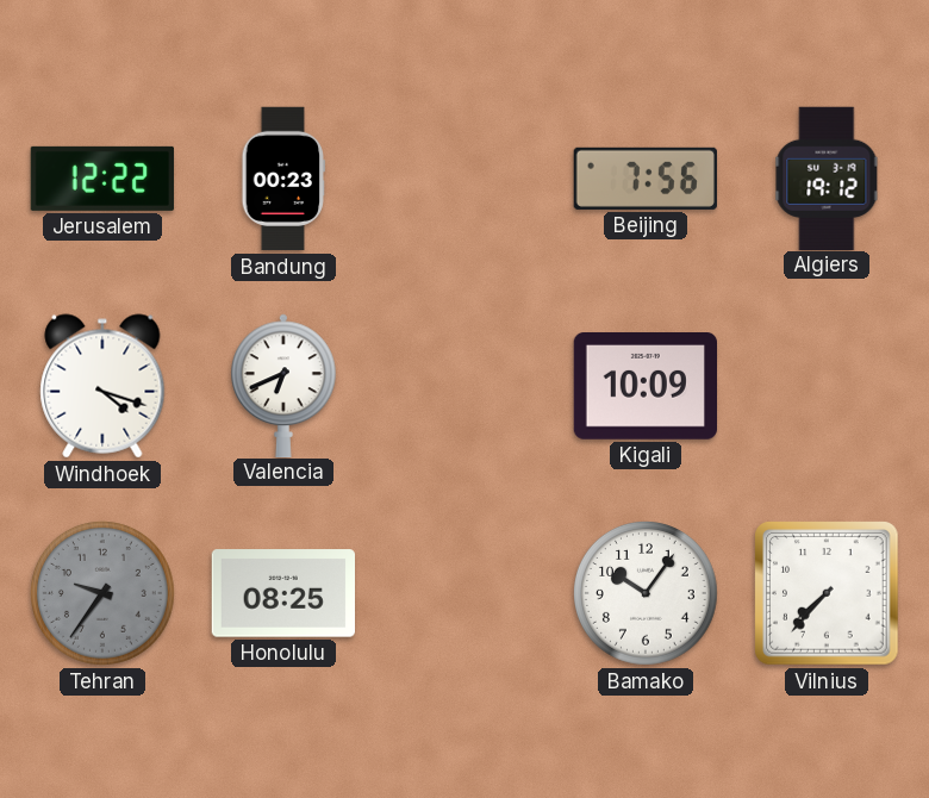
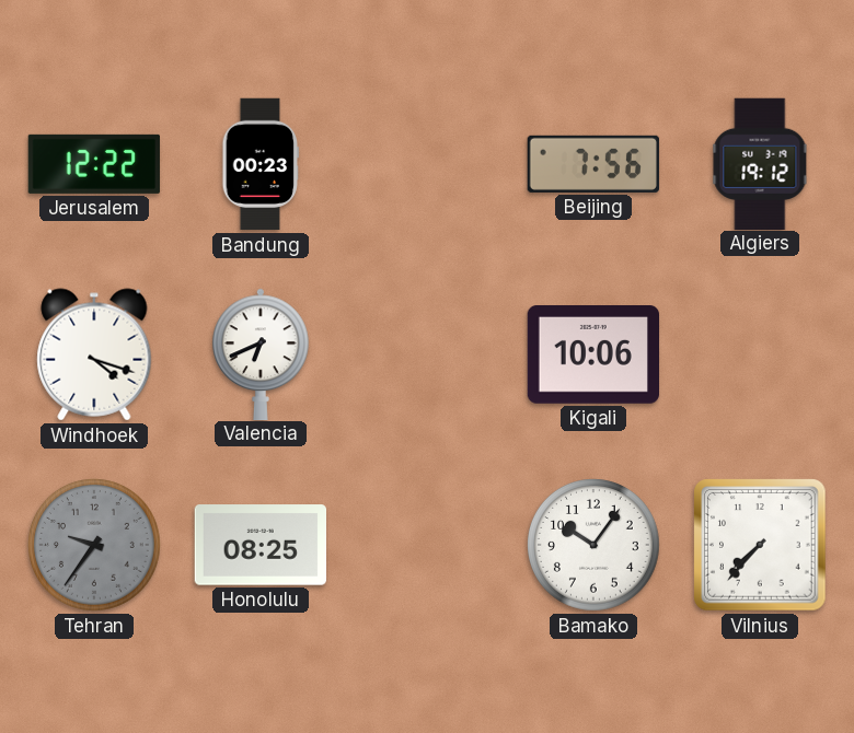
Kigali: 10:09 -> 10:06
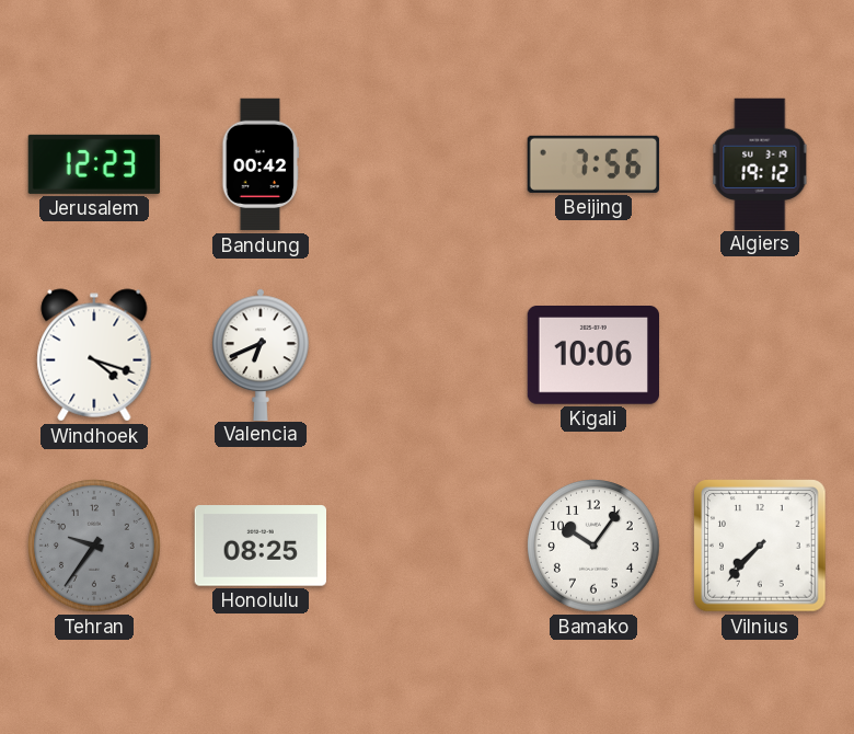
Jerusalem: 12:22 -> 12:23
Bandung: 00:23 -> 00:42
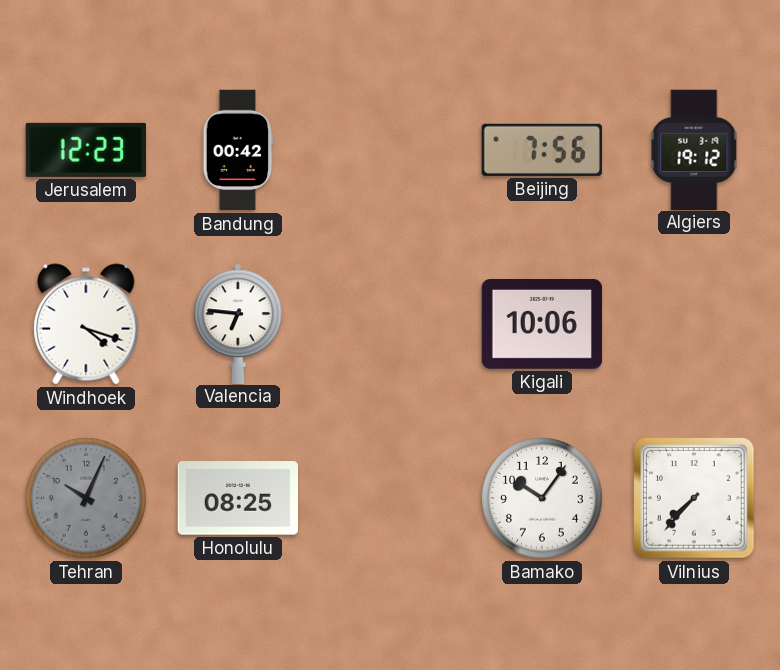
Valencia: 6:41 -> 6:46
Tehran: 9:36 -> 10:04
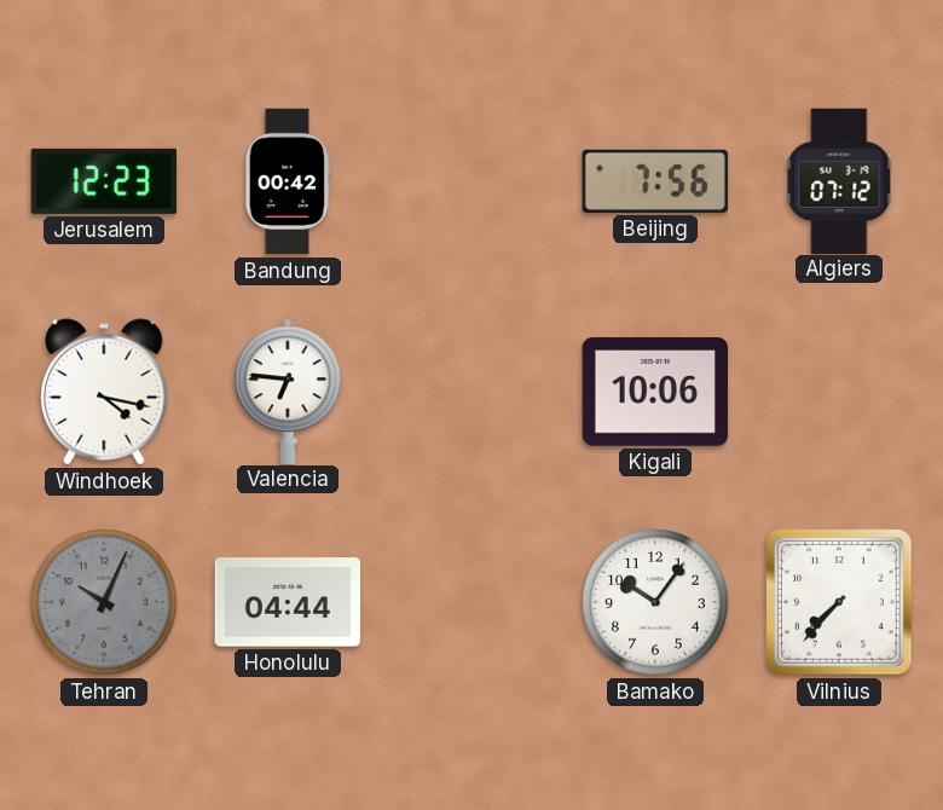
Algiers: 19:12 -> 07:12
Windhoek: 4:18 -> 4:17
Honolulu: 08:25 -> 04:44
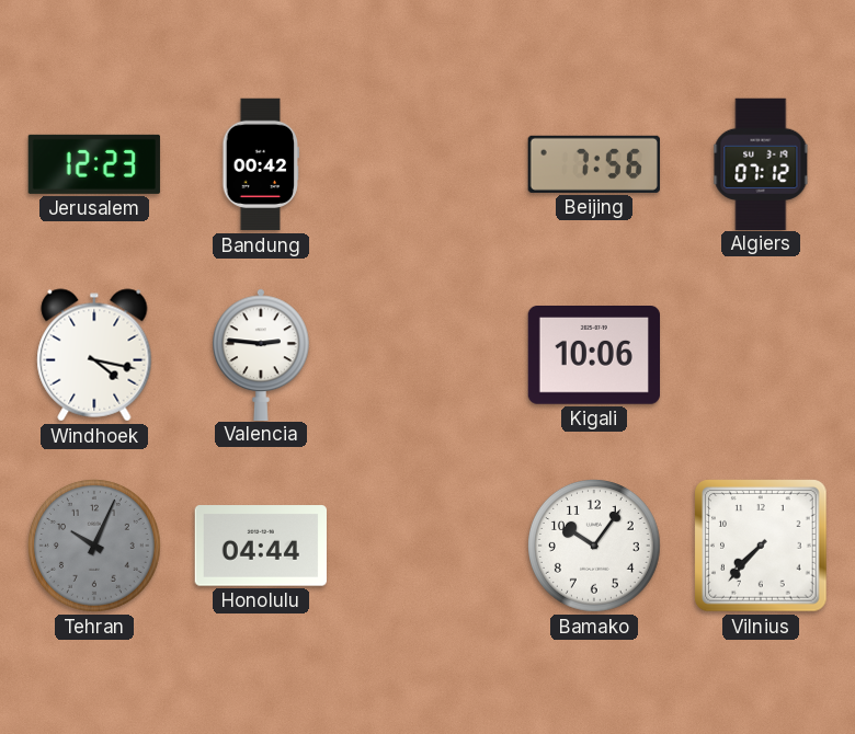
Valencia: 6:46 -> 2:46
